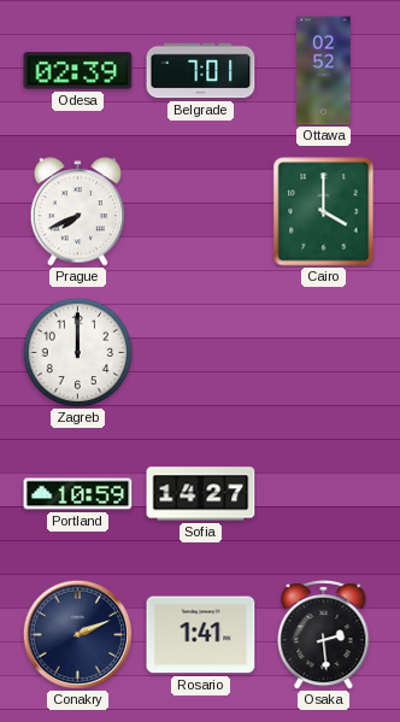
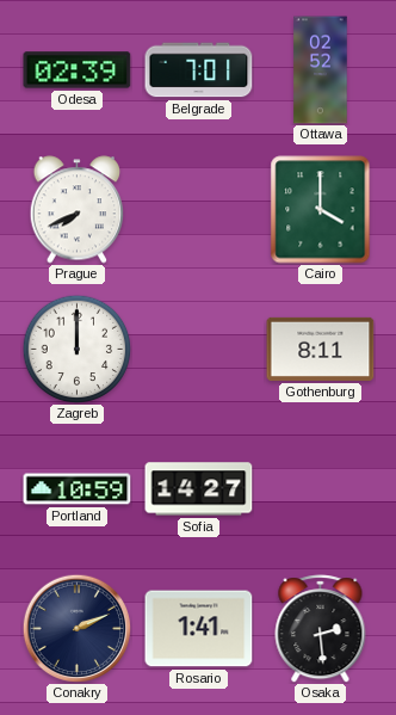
Gothenburg: none -> 8:11
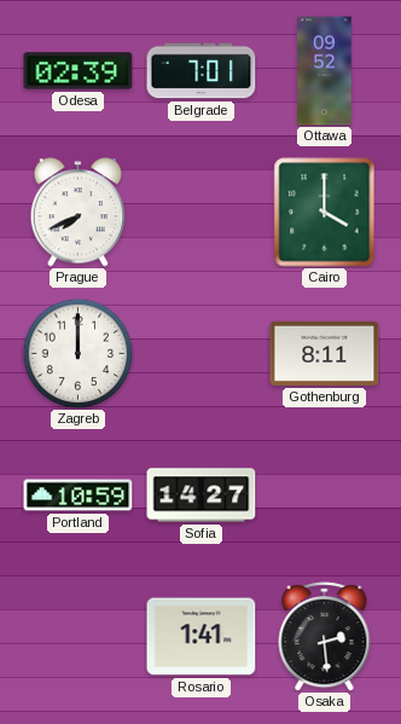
Ottawa: 02:52 -> 09:52
Conakry: 2:11 -> none
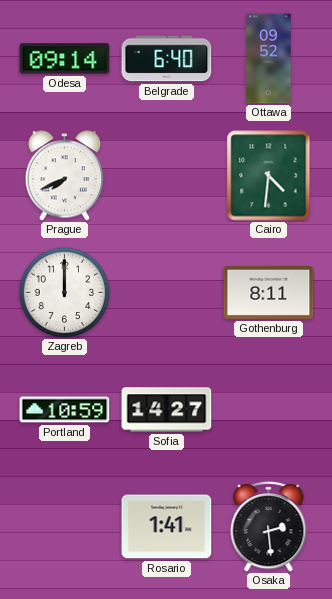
Odesa: 02:39 -> 09:14
Belgrade: 7:01 -> 6:40
Cairo: 4:00 -> 4:31
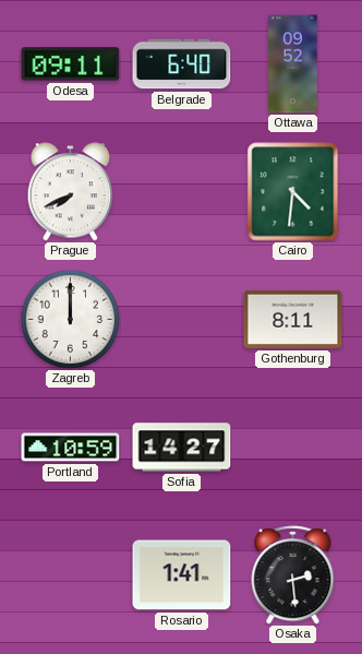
Odesa: 09:14 -> 09:11
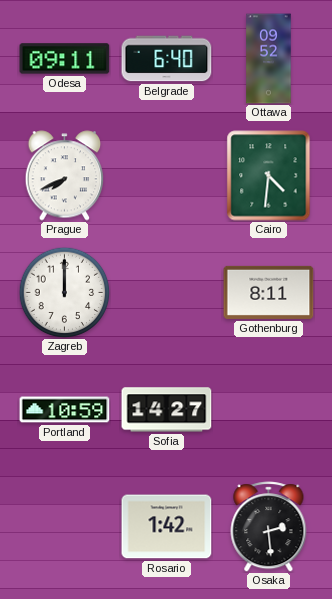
Rosario: 1:41 -> 1:42
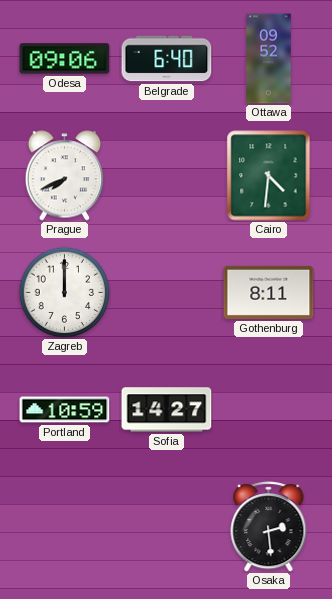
Odesa: 09:11 -> 09:06
Rosario: 1:42 -> none
